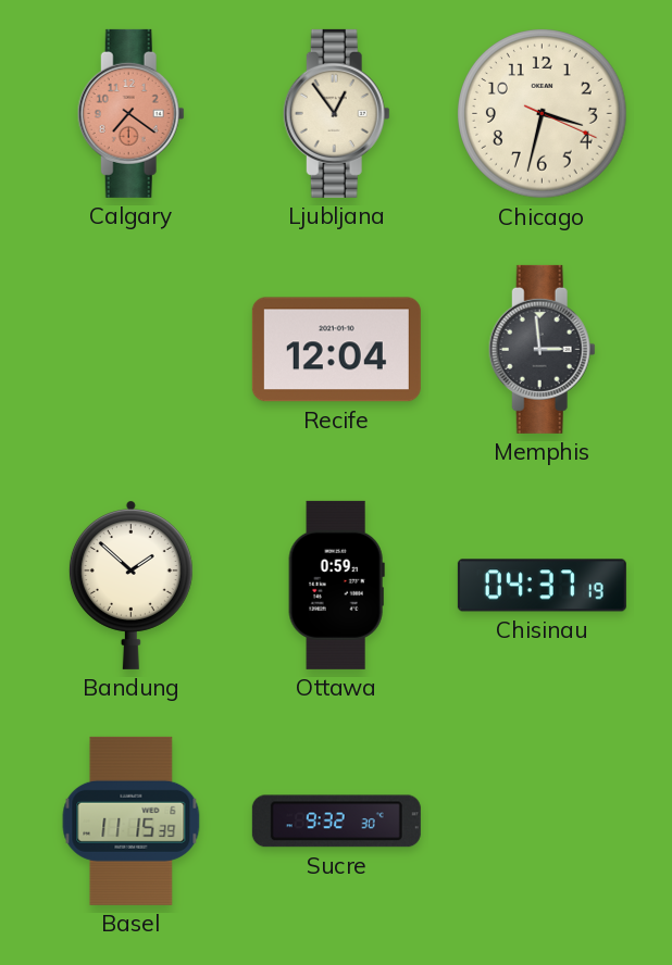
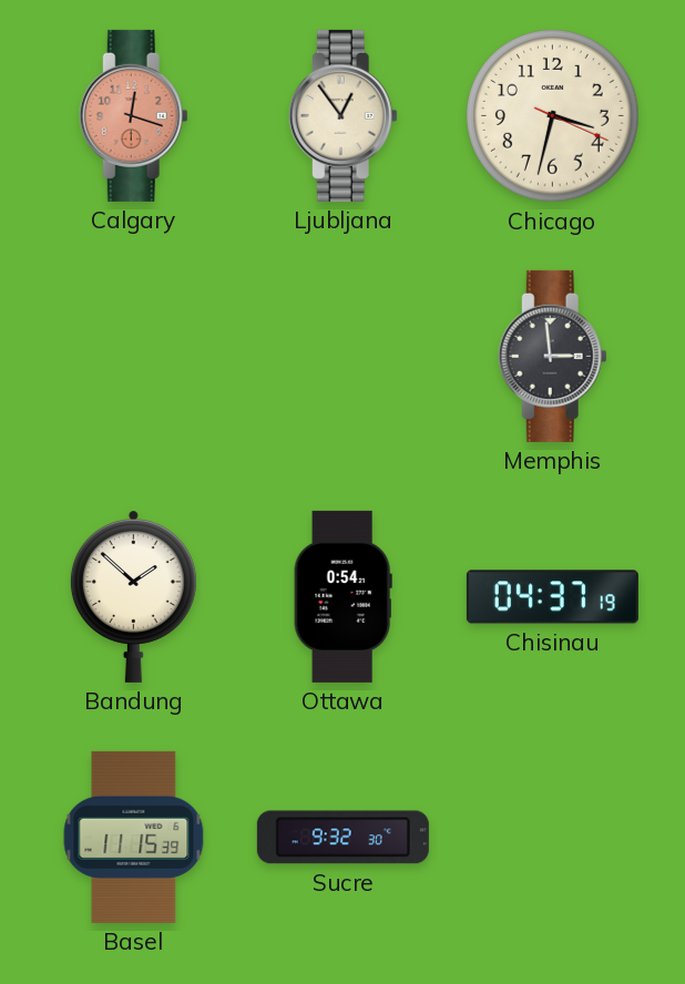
Calgary: 7:21 -> 12:18
Recife: 12:04 -> none
Ottawa: 0:59 -> 0:54
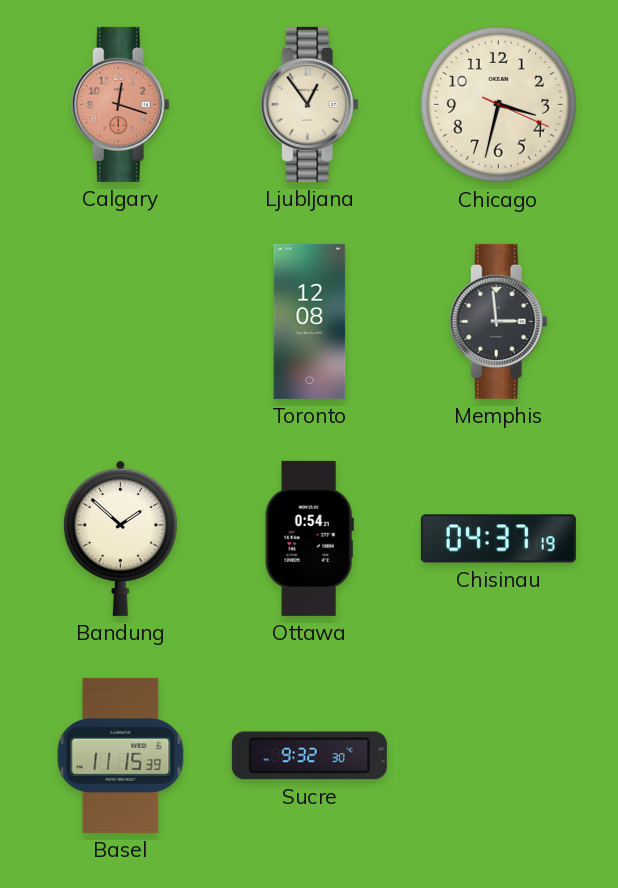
Toronto: none -> 12:08
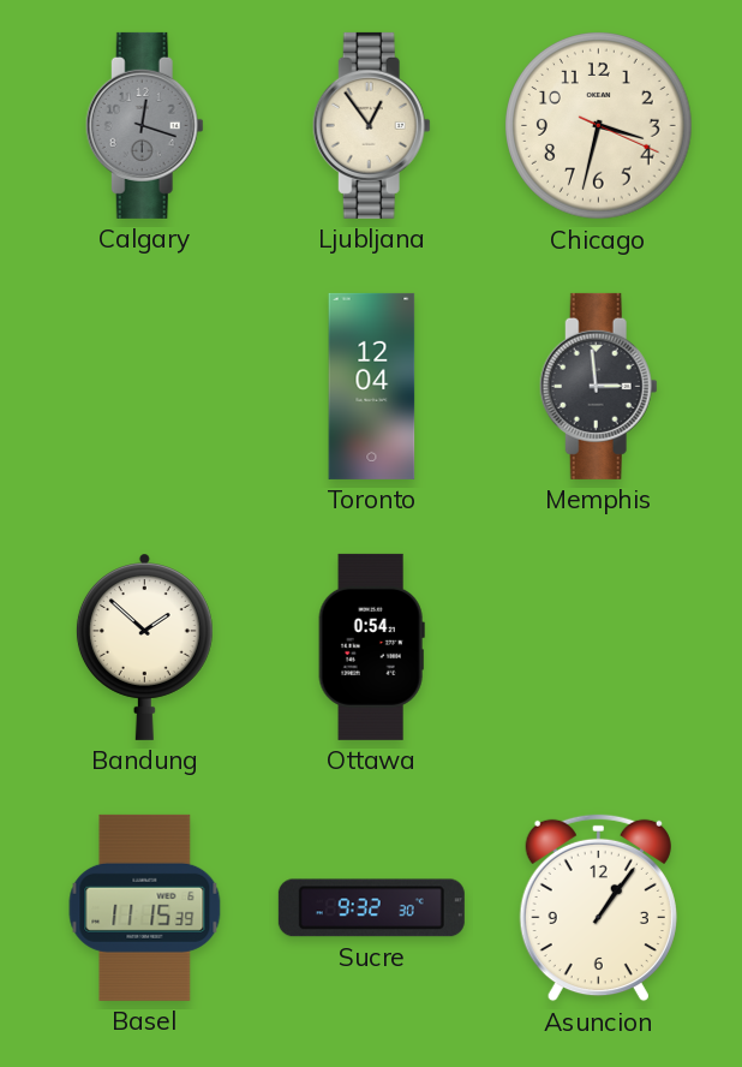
Calgary dial: salmon -> grey
Toronto: 12:08 -> 12:04
Chisinau: 04:37 -> none
Asuncion: none -> 1:06
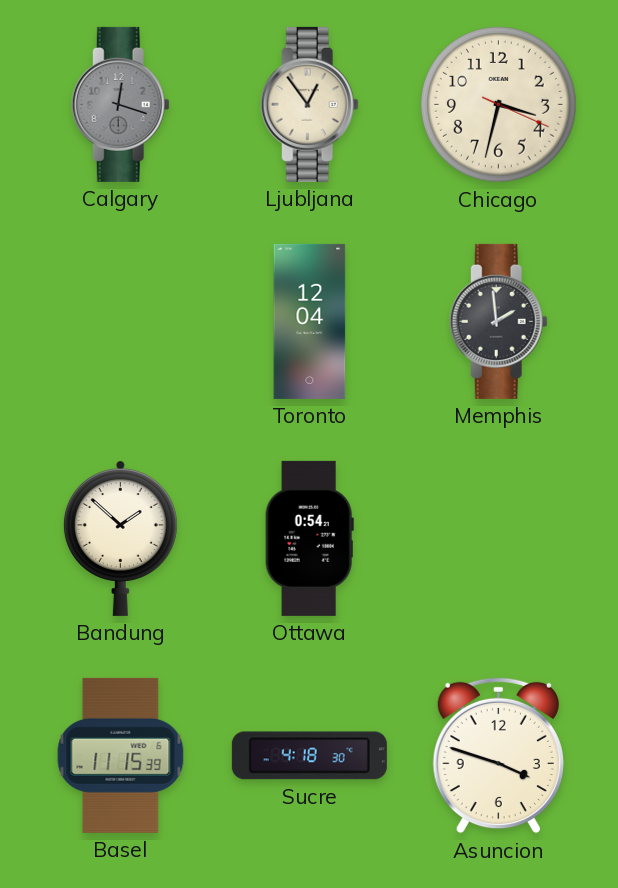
Memphis: 2:59 -> 1:59
Sucre: 9:32 -> 4:18
Asuncion: 1:06 -> 3:48
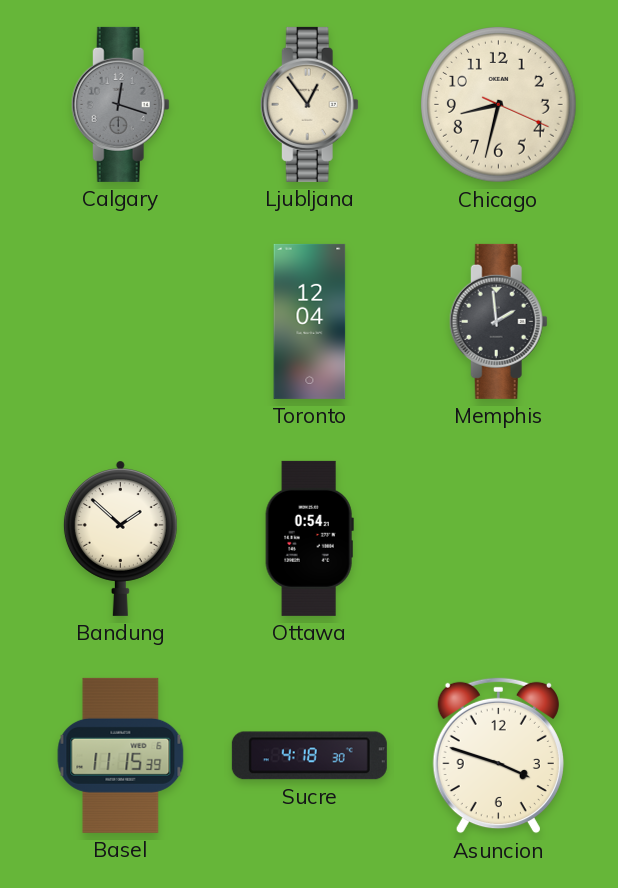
Chicago: 3:32 -> 8:32
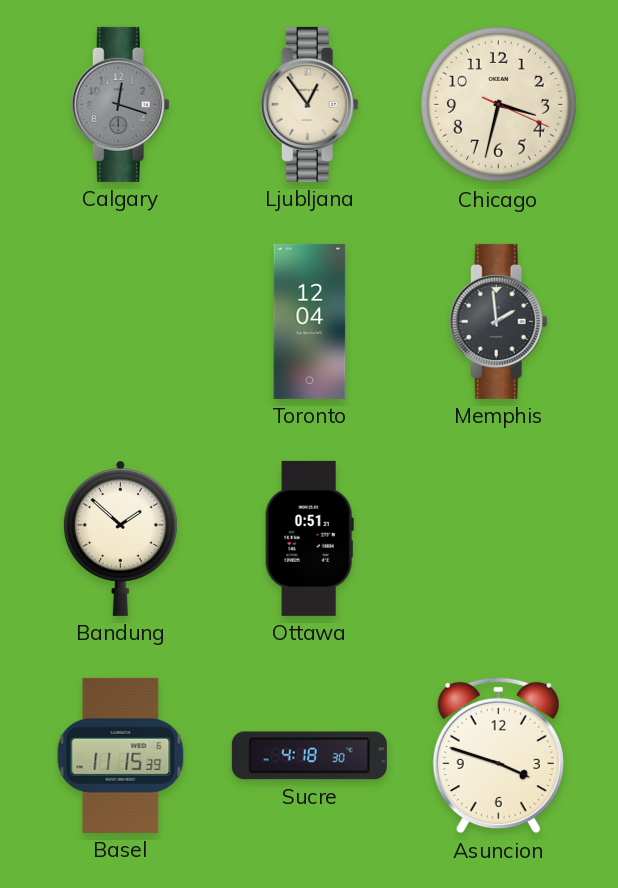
Chicago: 8:32 -> 3:32
Ottawa: 0:54 -> 0:51
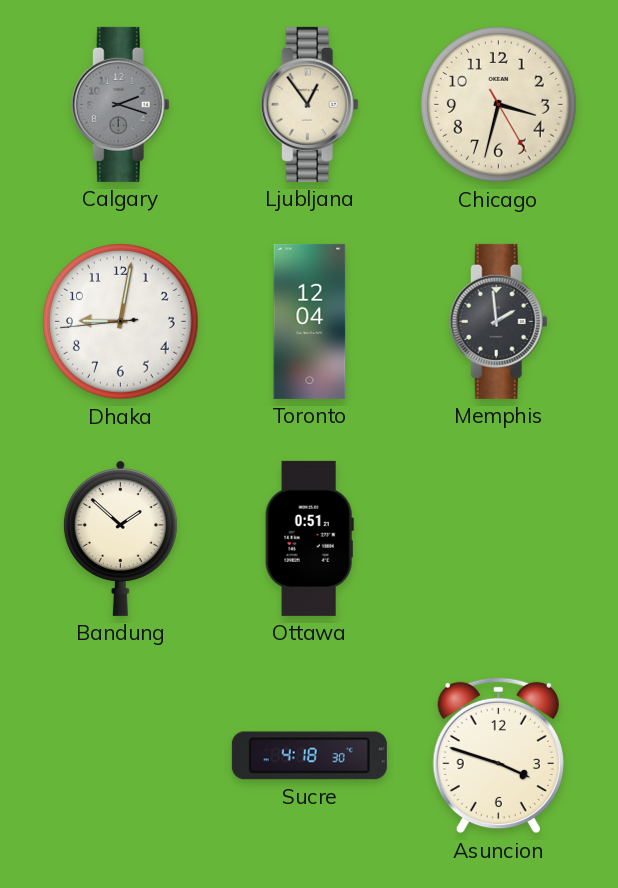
Calgary: 12:18 -> 2:18
Chicago: 3:32:19 -> 3:32:25
Dhaka: none -> 9:01
Basel: 11:15 -> none
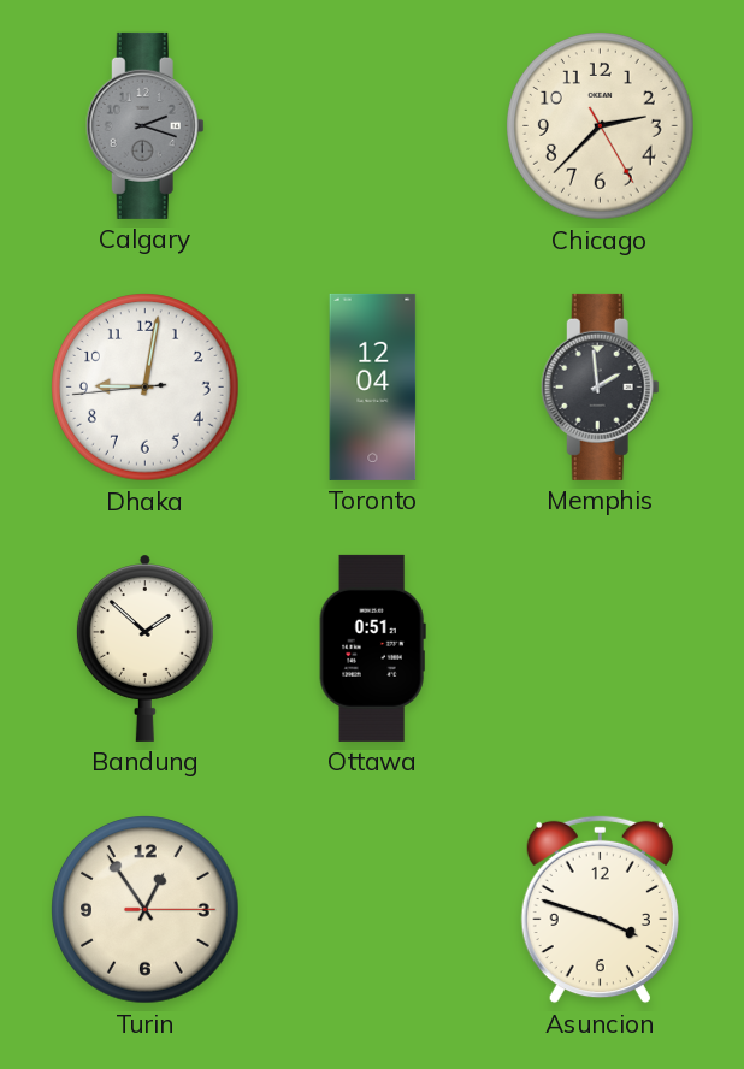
Ljubljana: 12:54 -> none
Chicago: 3:32 -> 2:37
Turin: none -> 12:54
Sucre: 4:18 -> none
